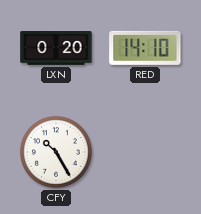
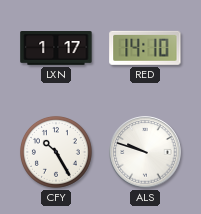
LXN: 0:20 -> 1:17
ALS: none -> 9:48
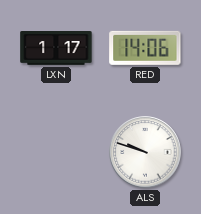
RED: 14:10 -> 14:06
CFY: 10:25 -> none
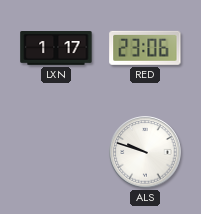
RED: 14:06 -> 23:06
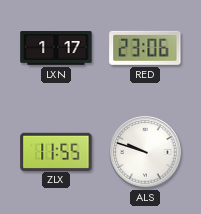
ZLX: none -> 11:55
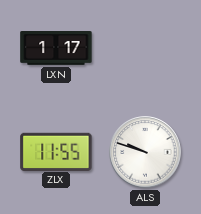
RED: 23:06 -> none
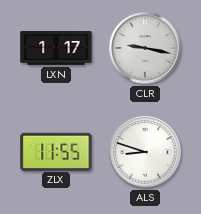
CLR: none -> 9:17
ALS: 9:48 -> 8:48
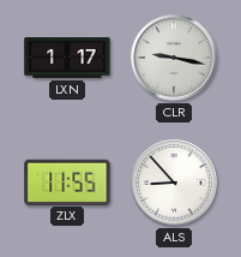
ALS: 8:48 -> 8:53
